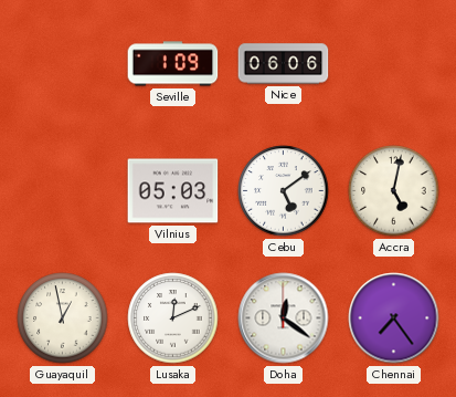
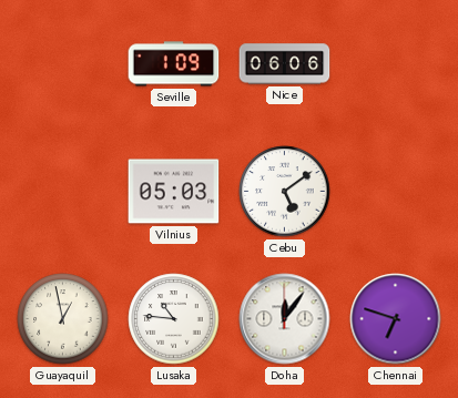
Accra: 5:02 -> none
Lusaka: 12:11 -> 10:46
Doha: 12:21 -> 12:06
Chennai: 7:24 -> 6:48
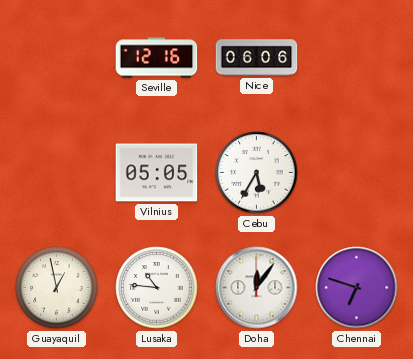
Seville: 1:09 -> 12:16
Vilnius: 05:03 -> 05:05
Cebu: 5:09 -> 5:35
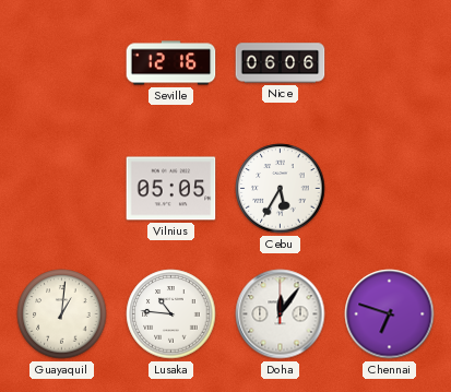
Guayaquil: 12:58 -> 1:01
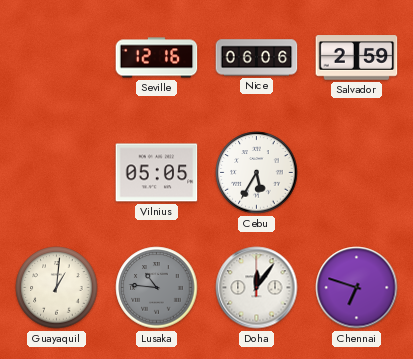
Salvador: none -> 2:59
Lusaka dial: white -> grey
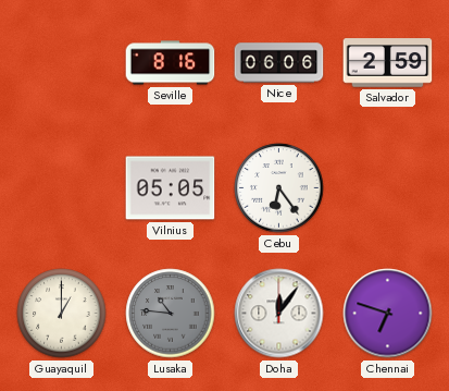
Seville: 12:16 -> 8:16
Cebu: 5:35 -> 6:24
Guayaquil: 1:01 -> 1:00
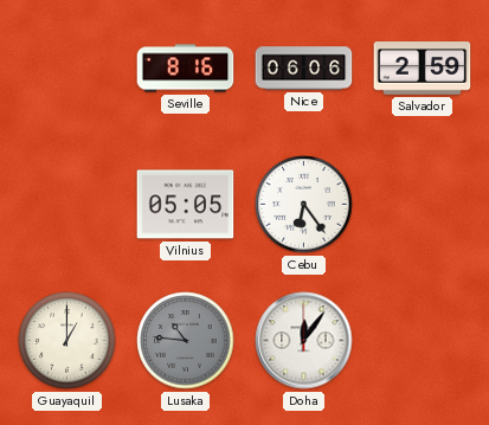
Chennai: 6:48 -> none
